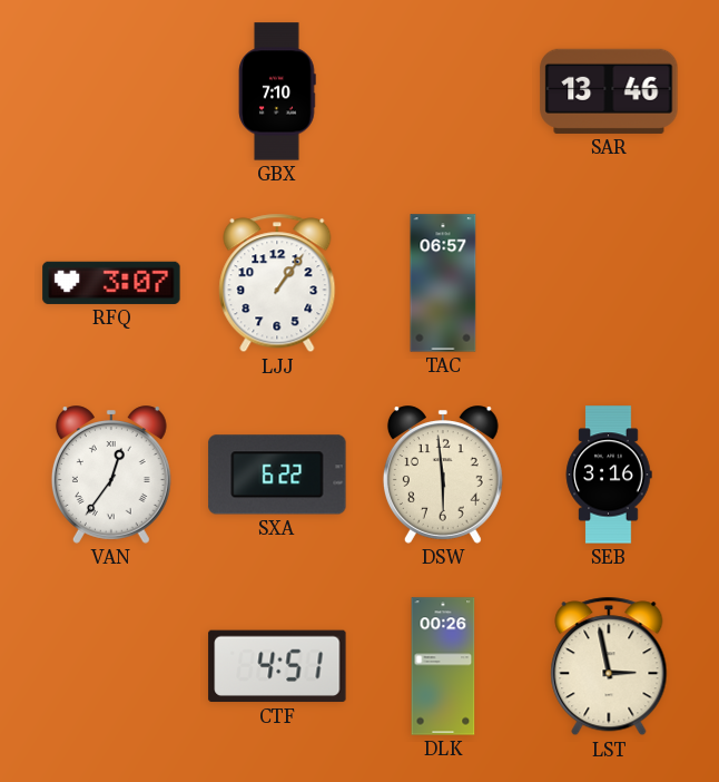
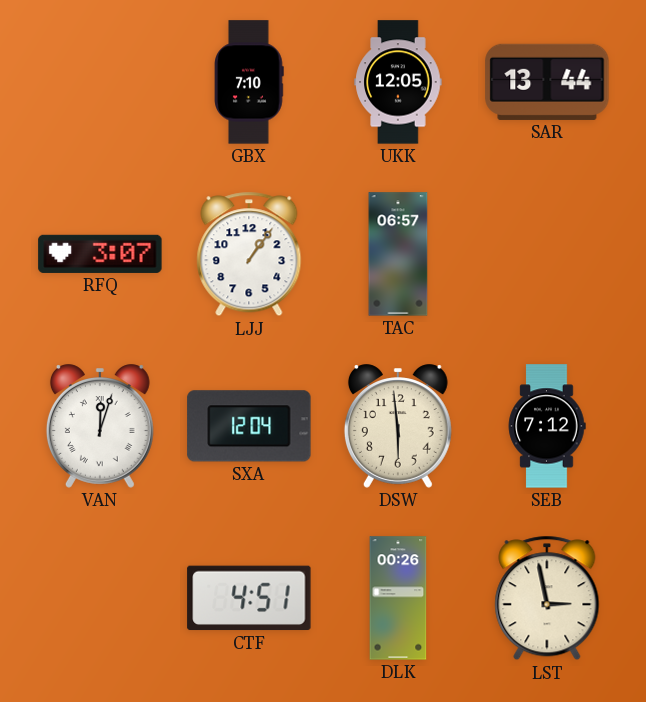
UKK: none -> 12:05
SAR: 13:46 -> 13:44
VAN: 12:36 -> 12:03
SXA: 6:22 -> 12:04
SEB: 3:16 -> 7:12
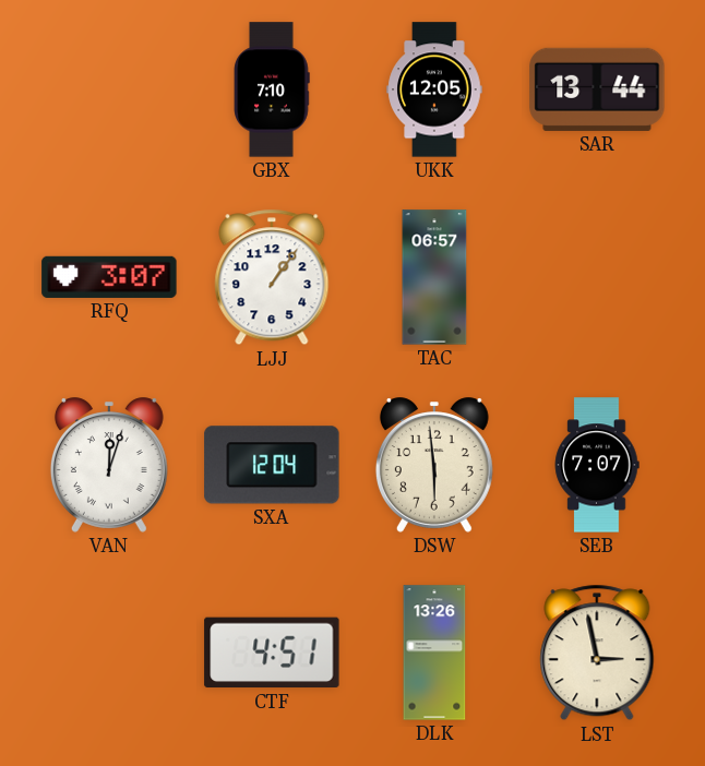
SEB: 7:12 -> 7:07
DLK: 00:26 -> 13:26
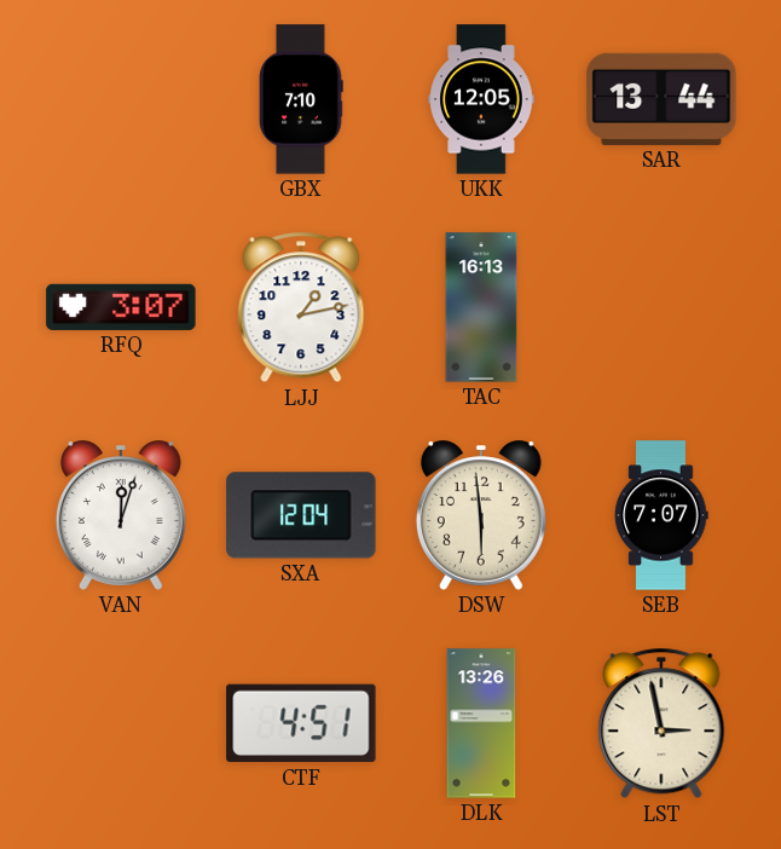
LJJ: 1:06 -> 1:13
TAC: 06:57 -> 16:13
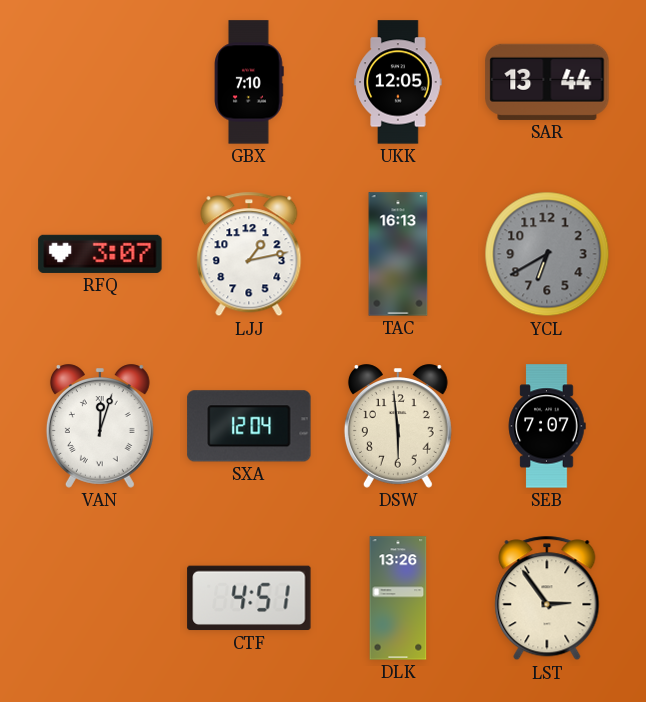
YCL: none -> 6:40
LST: 2:58 -> 2:54
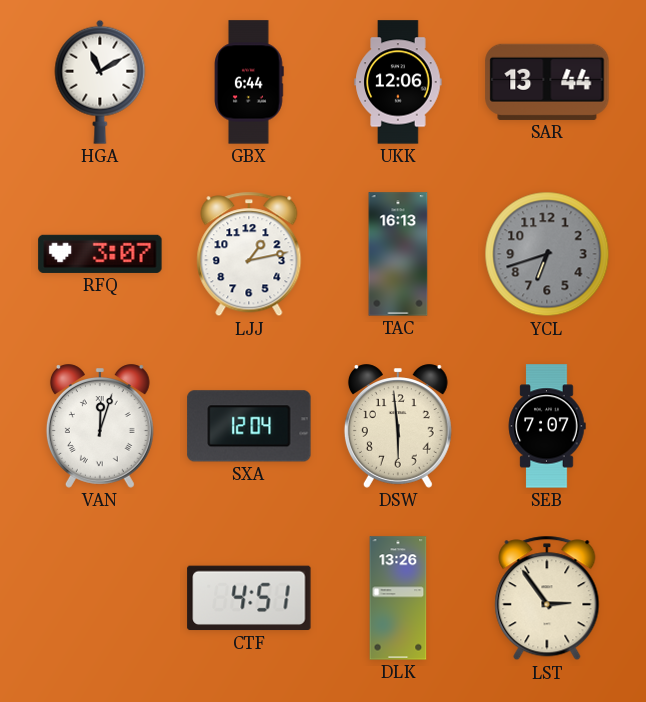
HGA: none -> 11:10
GBX: 7:10 -> 6:44
UKK: 12:05 -> 12:06
YCL: 6:40 -> 6:42
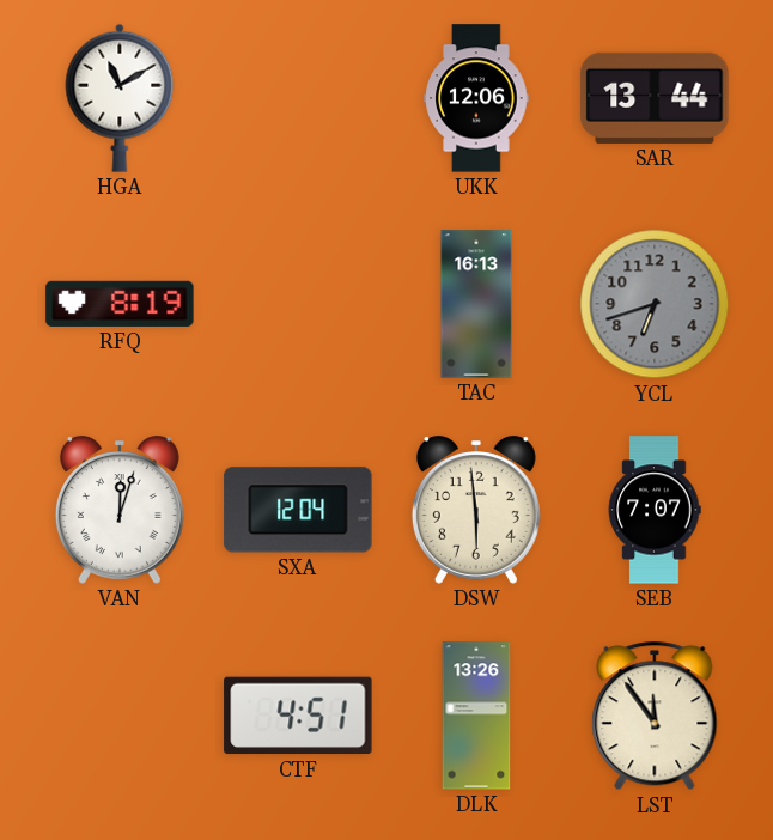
GBX: 6:44 -> none
RFQ: 3:07 -> 8:19
LJJ: 1:13 -> none
LST: 2:54 -> 11:54
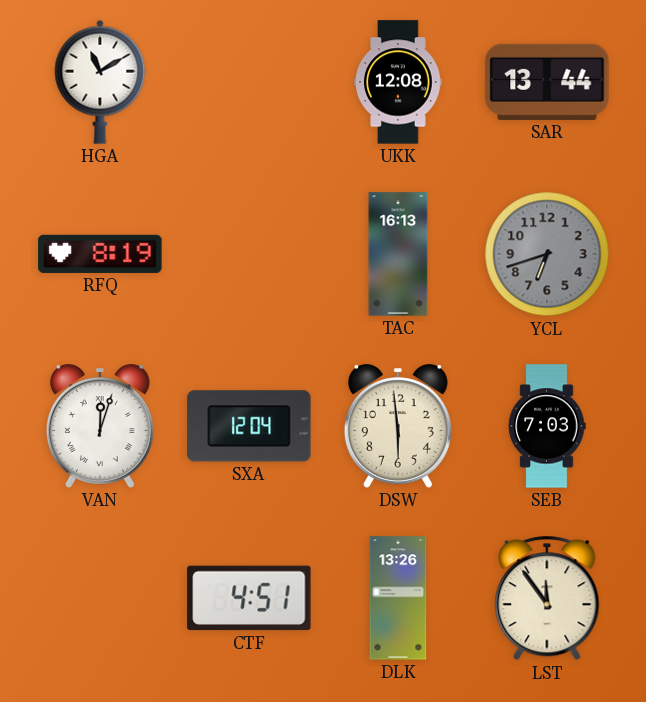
UKK: 12:06 -> 12:08
SEB: 7:07 -> 7:03
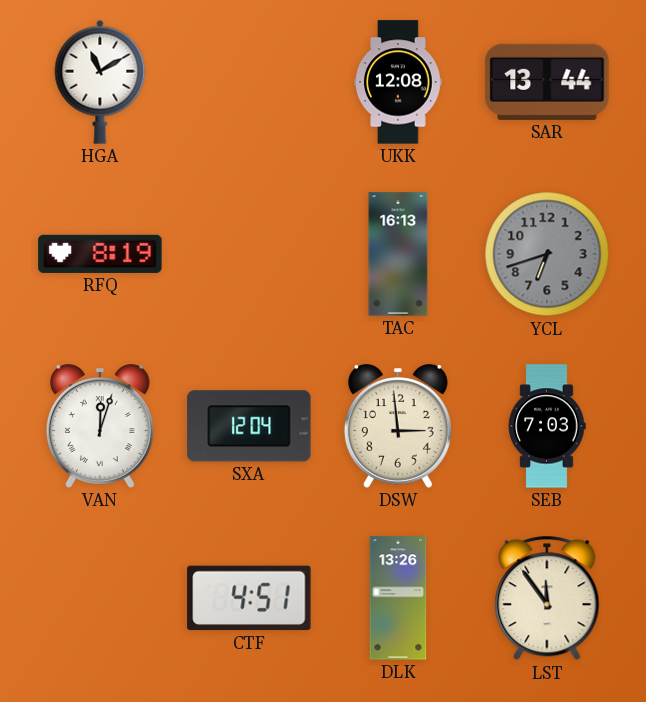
DSW: 5:59 -> 2:59
